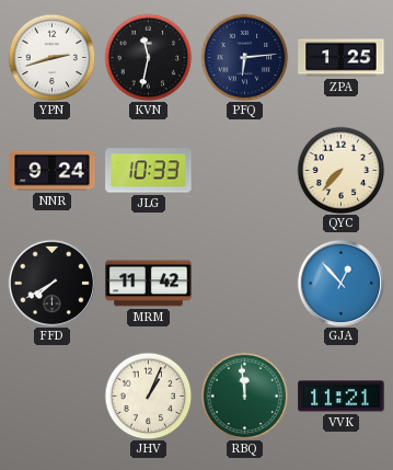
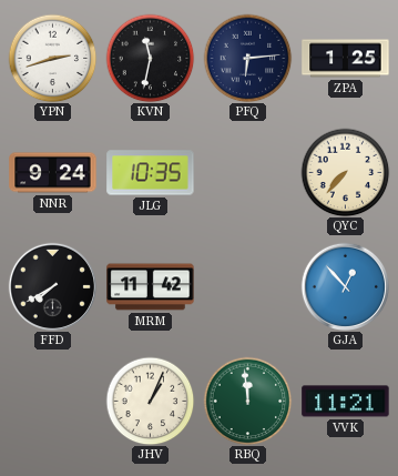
JLG: 10:33 -> 10:35
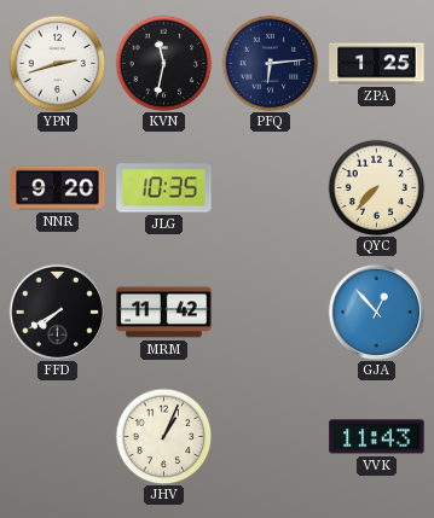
NNR: 9:24 -> 9:20
RBQ: 11:59 -> none
VVK: 11:21 -> 11:43
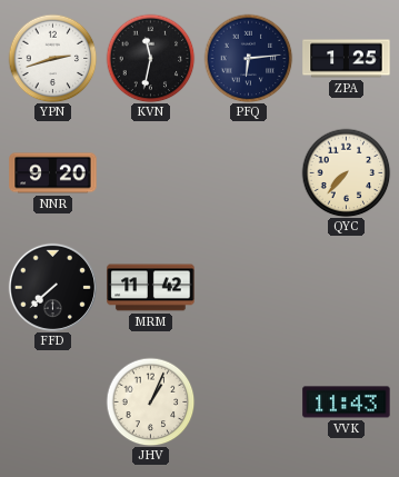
JLG: 10:35 -> none
FFD: 7:40 -> 7:38
GJA: 12:53 -> none
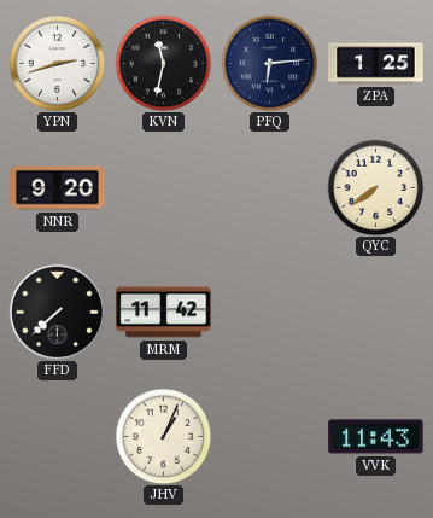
QYC: 7:37 -> 7:39
